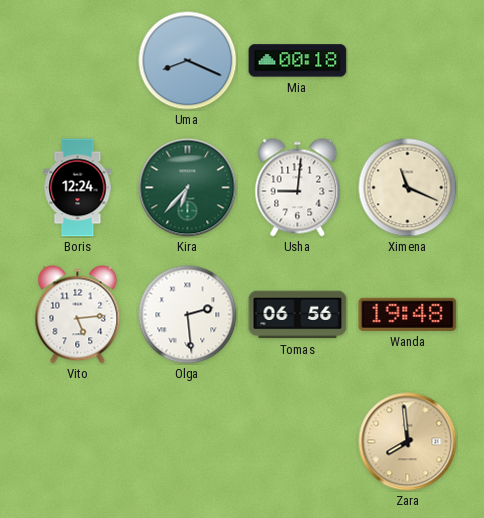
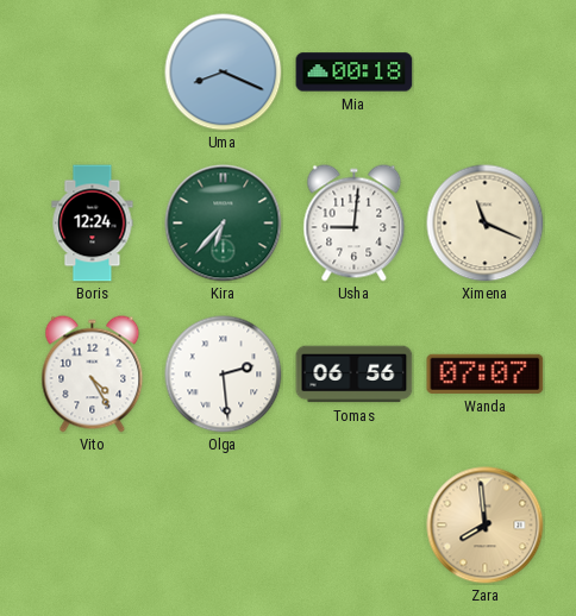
Vito: 5:14 -> 4:25
Wanda: 19:48 -> 07:07
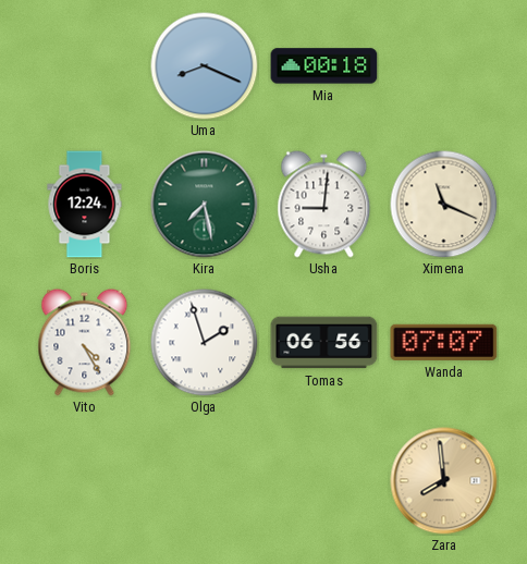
Kira: 6:37 -> 7:28
Olga: 2:29 -> 1:57
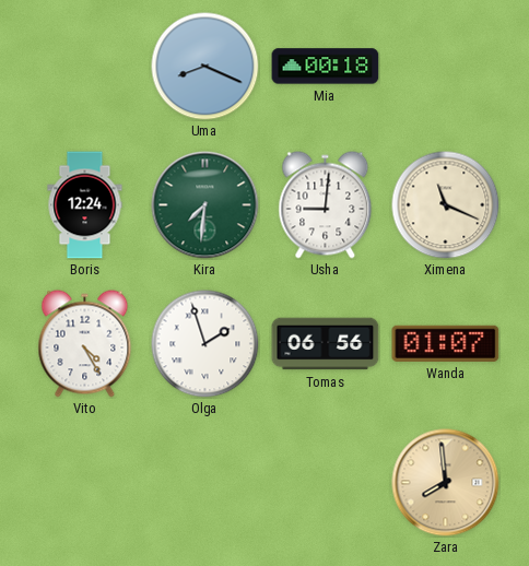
Kira: 7:28 -> 7:31
Wanda: 07:07 -> 01:07
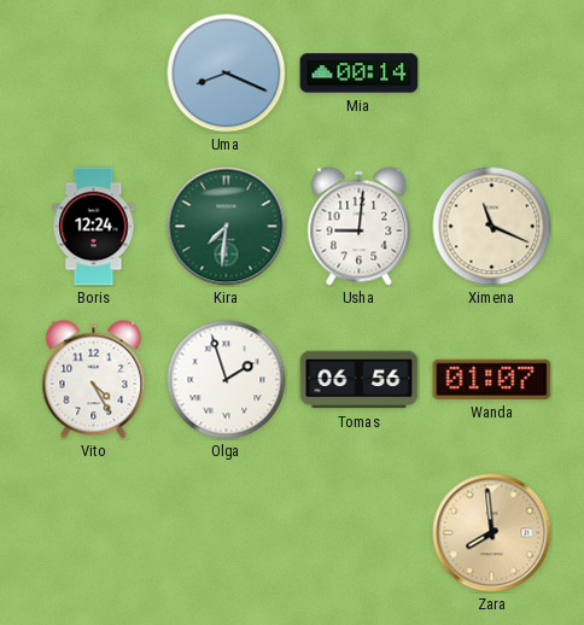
Mia: 00:18 -> 00:14
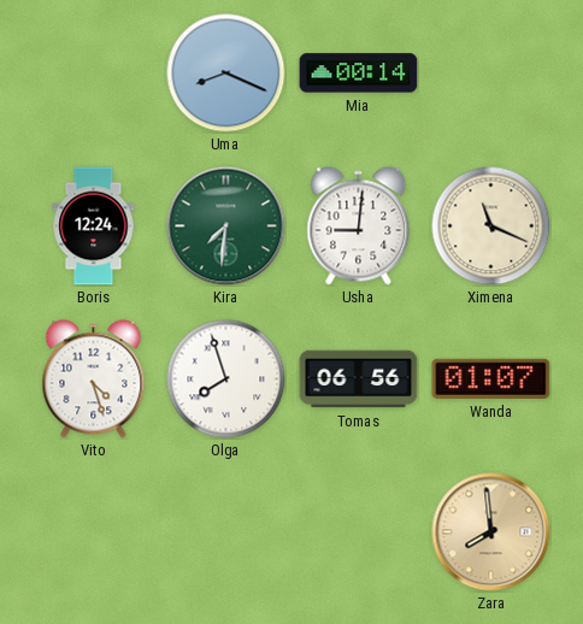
Vito: 4:25 -> 4:27
Olga: 1:57 -> 7:57
